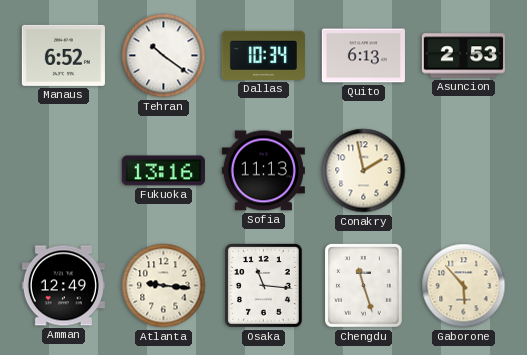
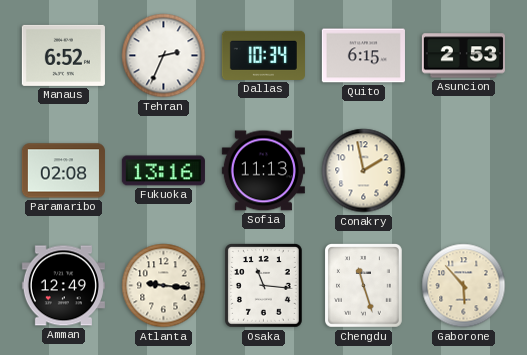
Tehran: 10:21 -> 2:34
Quito: 6:13 -> 6:15
Paramaribo: none -> 02:08
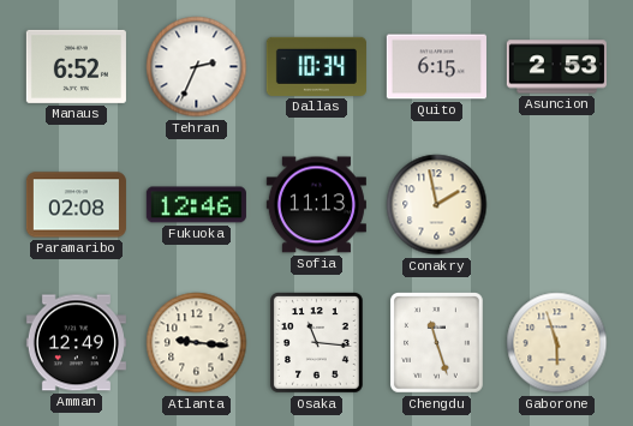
Fukuoka: 13:16 -> 12:46
Gaborone: 5:53 -> 5:57
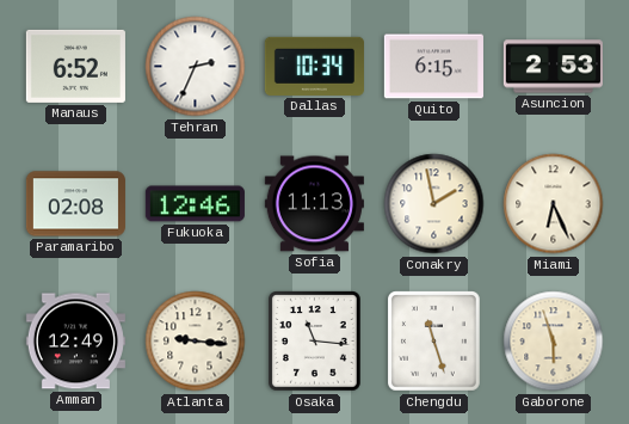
Miami: none -> 6:26
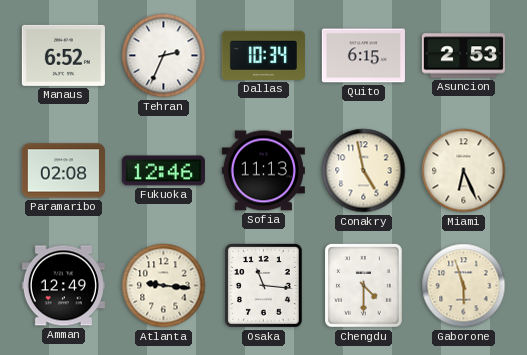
Conakry: 1:58 -> 4:58
Chengdu: 11:27 -> 4:30
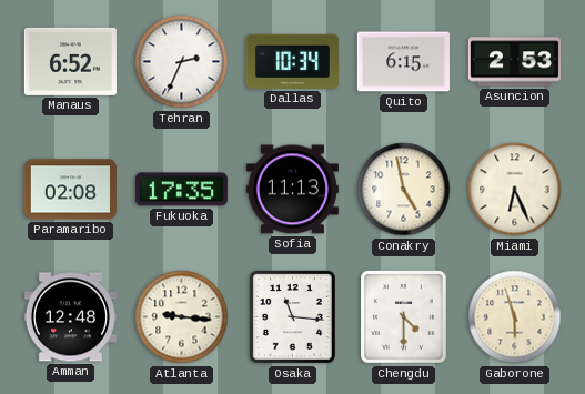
Fukuoka: 12:46 -> 17:35
Amman: 12:49 -> 12:48
